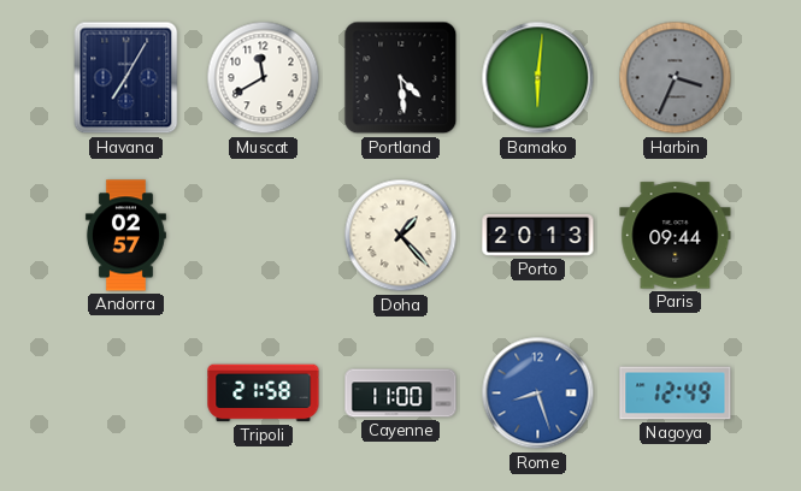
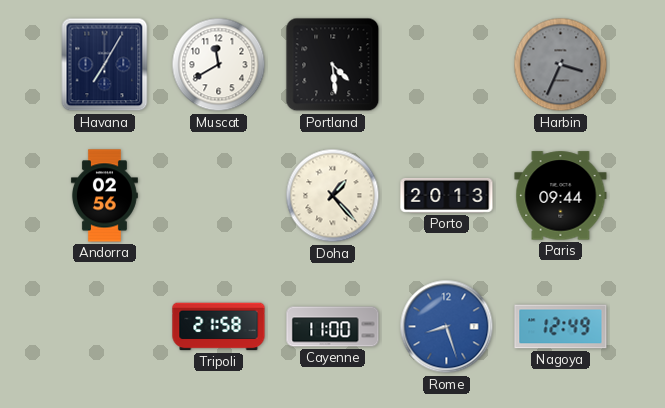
Bamako: 6:01 -> none
Andorra: 02:57 -> 02:56
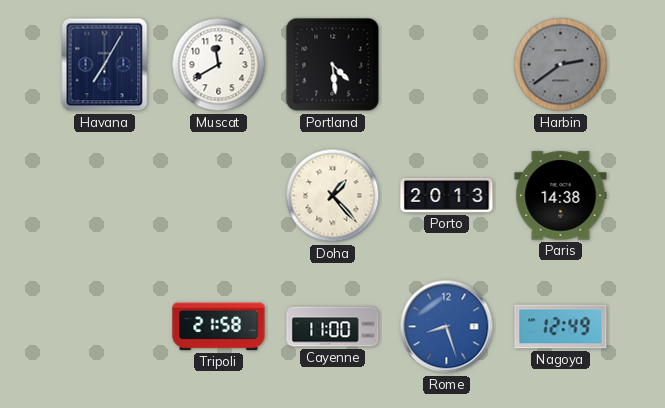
Harbin: 3:34 -> 2:39
Andorra: 02:56 -> none
Paris: 09:44 -> 14:38
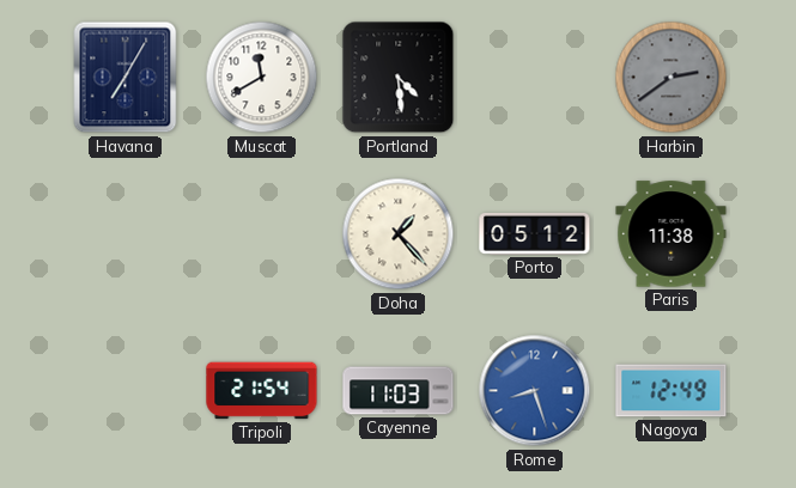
Porto: 20:13 -> 05:12
Paris: 14:38 -> 11:38
Tripoli: 21:58 -> 21:54
Cayenne: 11:00 -> 11:03
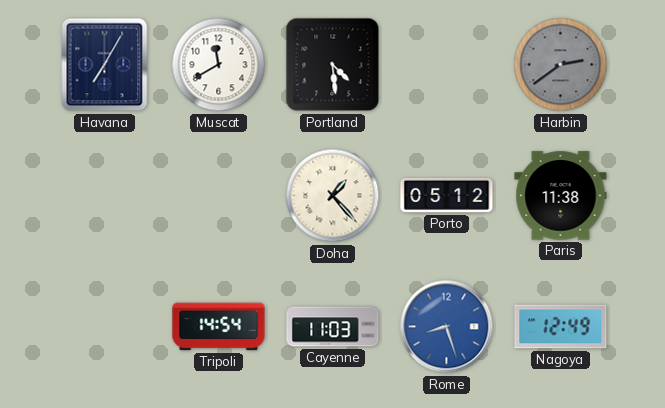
Tripoli: 21:54 -> 14:54
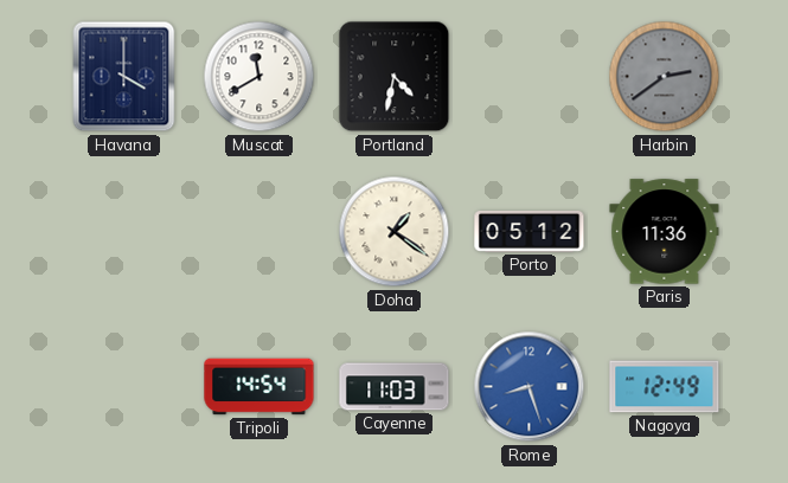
Havana: 7:05 -> 4:00
Portland: 4:29 -> 4:32
Doha: 1:23 -> 1:21
Paris: 11:38 -> 11:36
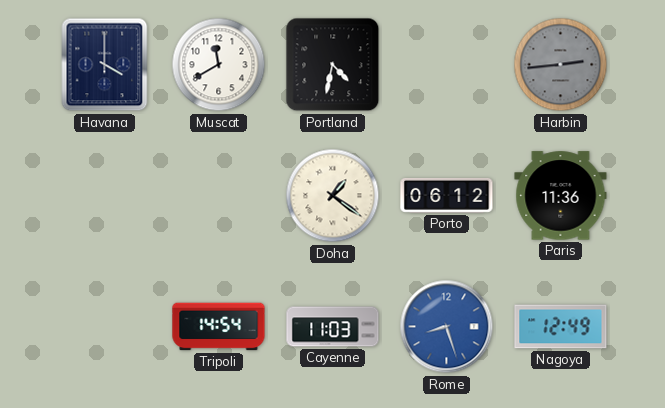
Harbin: 2:39 -> 2:44
Porto: 05:12 -> 06:12
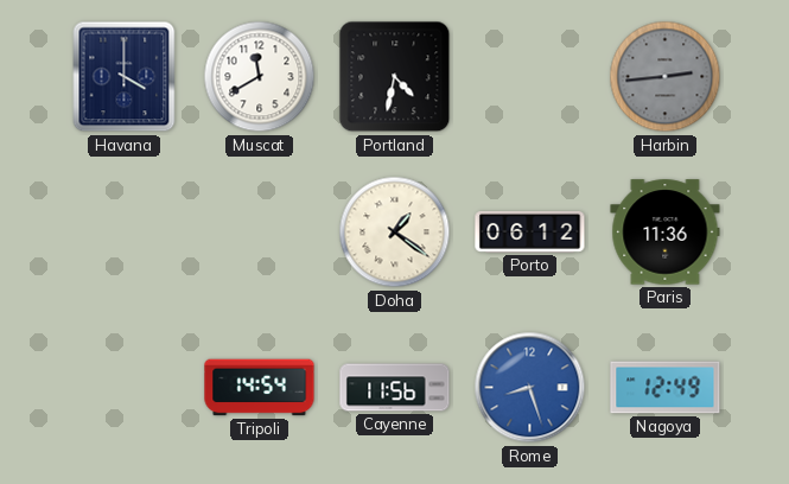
Cayenne: 11:03 -> 11:56
